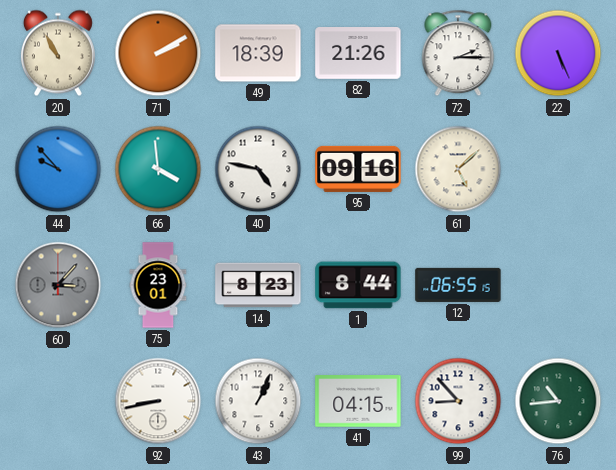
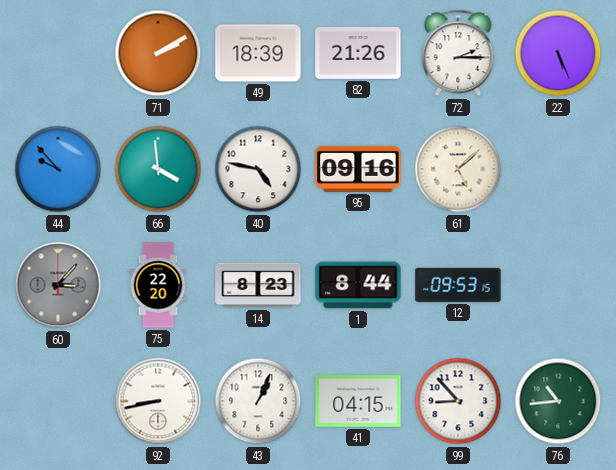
20: 10:55 -> none
75: 23:01 -> 22:20
12: 06:55 -> 09:53
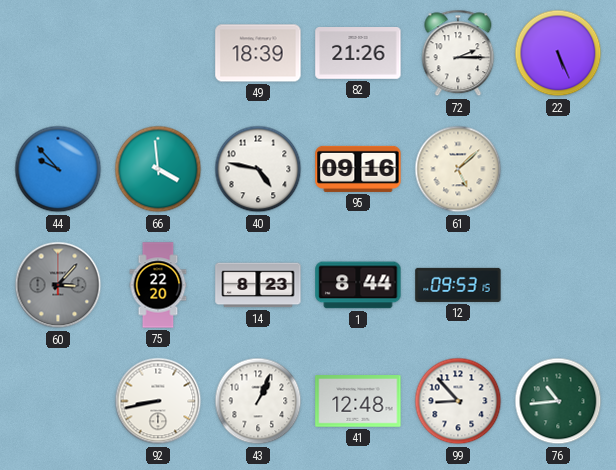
71: 2:10 -> none
41: 04:15 -> 12:48
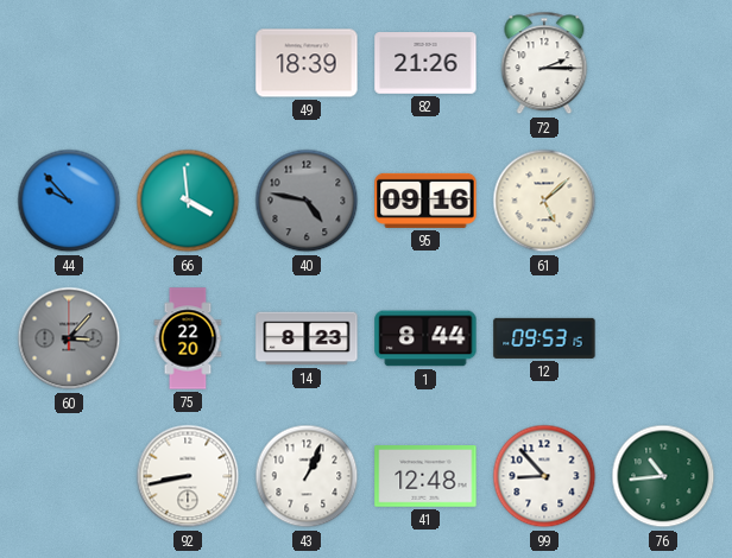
22: 5:26 -> none
40 dial: white -> grey
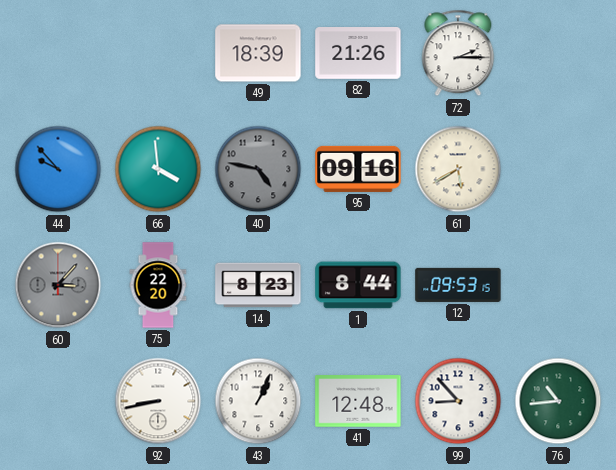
61: 5:08 -> 5:40
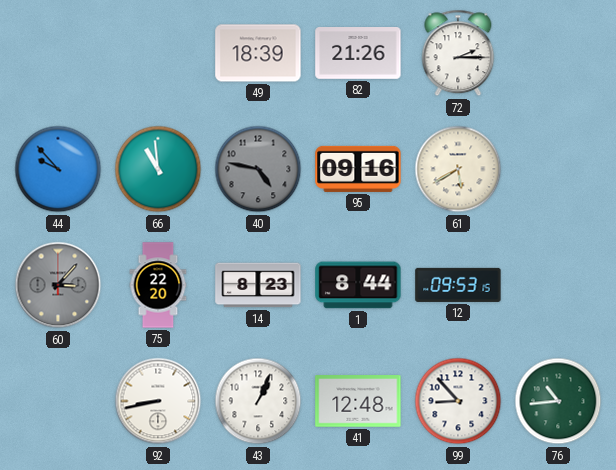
66: 3:59 -> 10:59
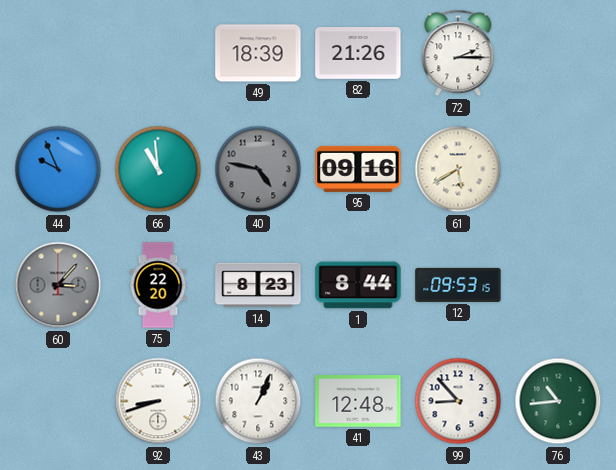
44: 9:53 -> 9:56
92: 8:43 -> 8:42
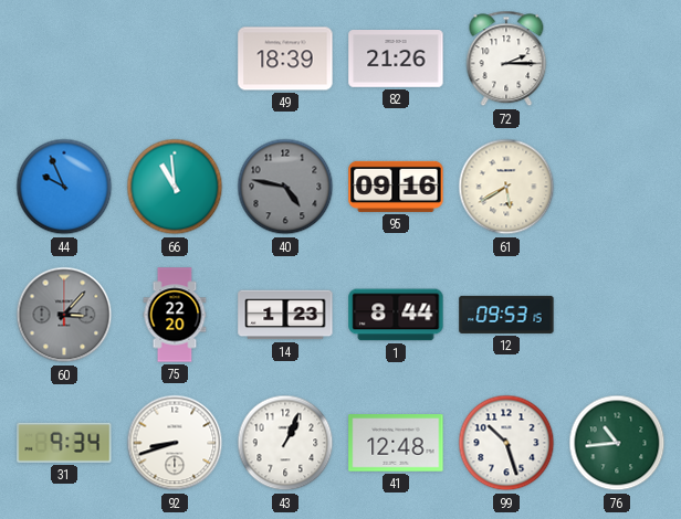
14: 8:23 -> 1:23
31: none -> 9:34
99: 8:53 -> 10:27
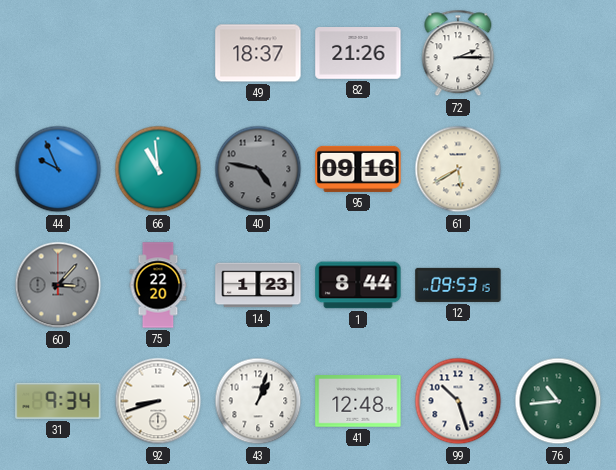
49: 18:39 -> 18:37
43: 1:04 -> 1:03
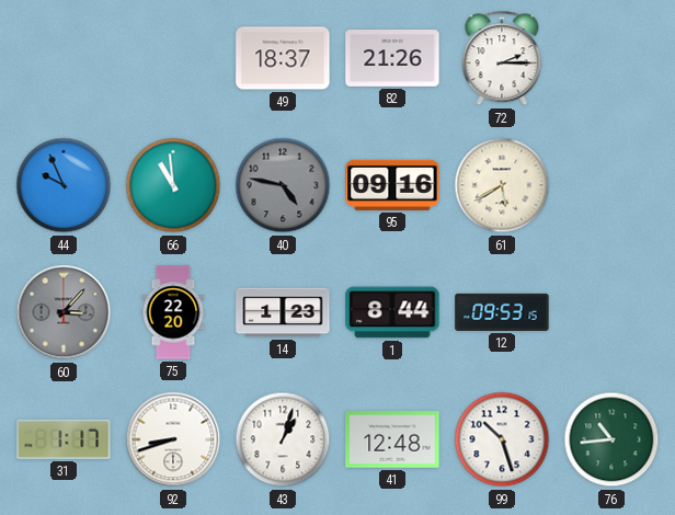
31: 9:34 -> 1:17
